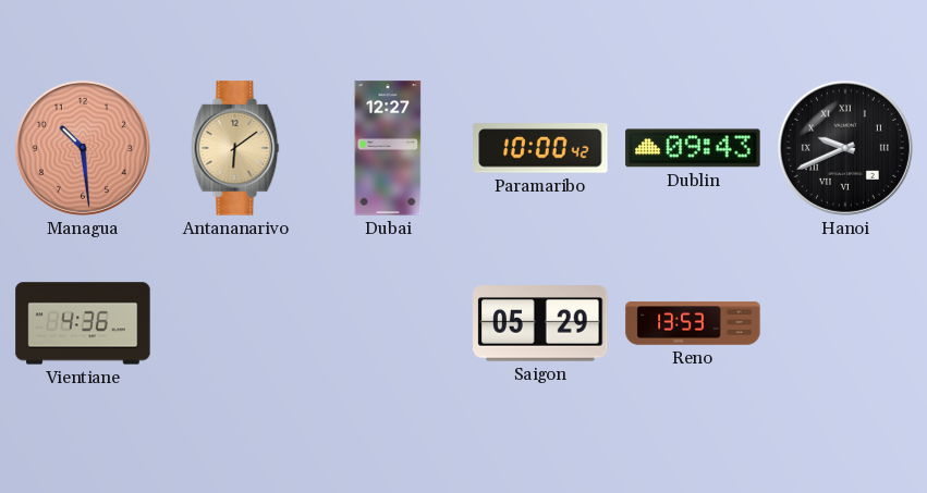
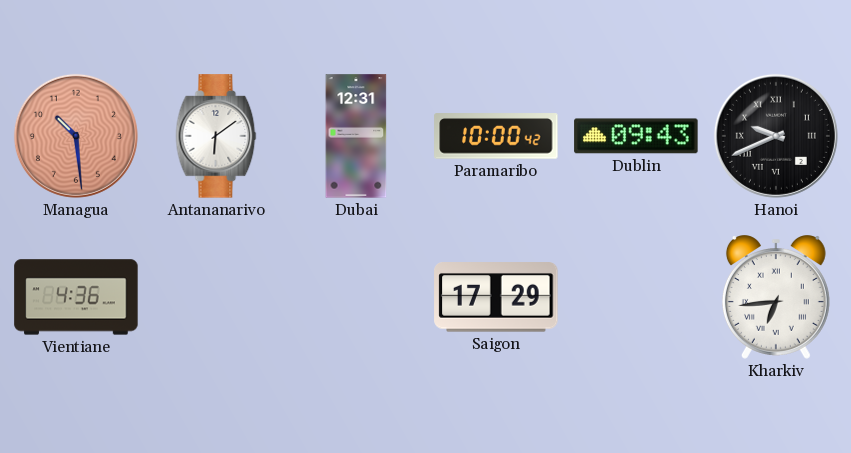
Antananarivo dial: champagne -> white
Dubai: 12:27 -> 12:31
Saigon: 05:29 -> 17:29
Reno: 13:53 -> none
Kharkiv: none -> 6:44
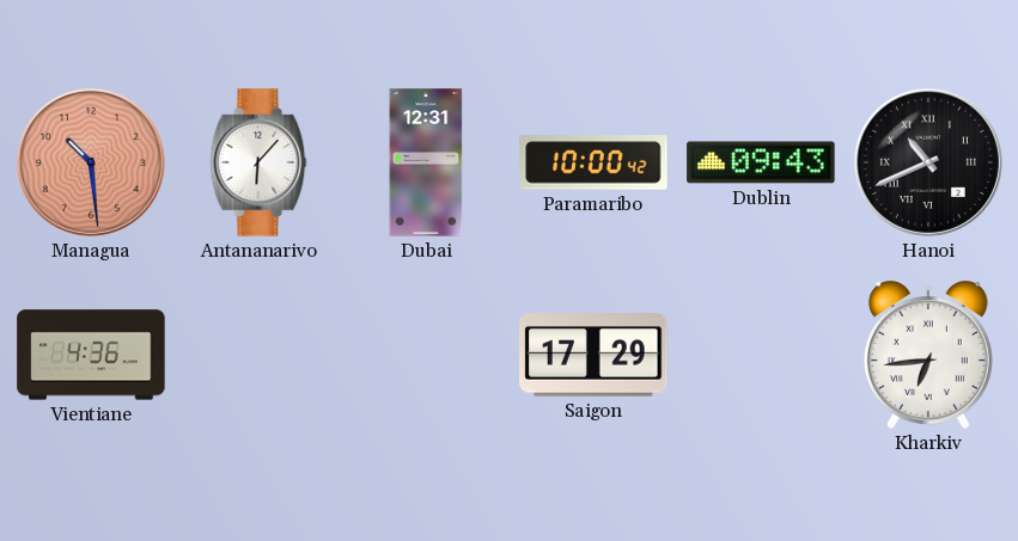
Antananarivo: 6:09 -> 6:07
Hanoi: 9:41 -> 10:41
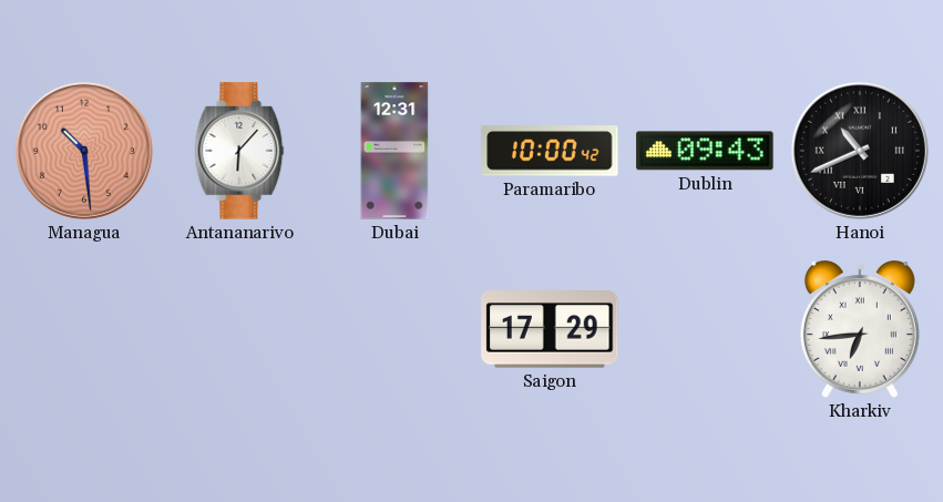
Vientiane: 4:36 -> none
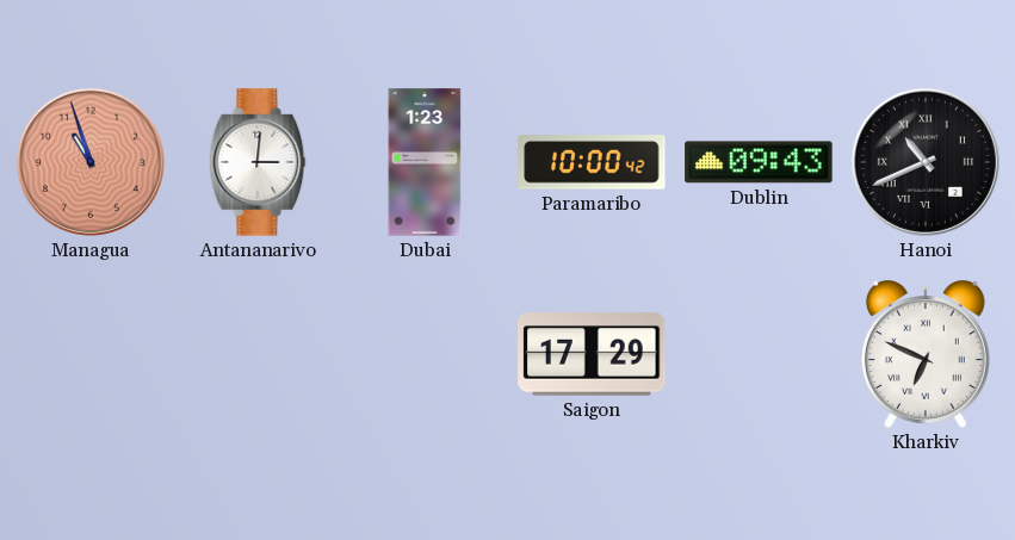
Managua: 10:29 -> 10:57
Antananarivo: 6:07 -> 3:01
Dubai: 12:31 -> 1:23
Kharkiv: 6:44 -> 6:49
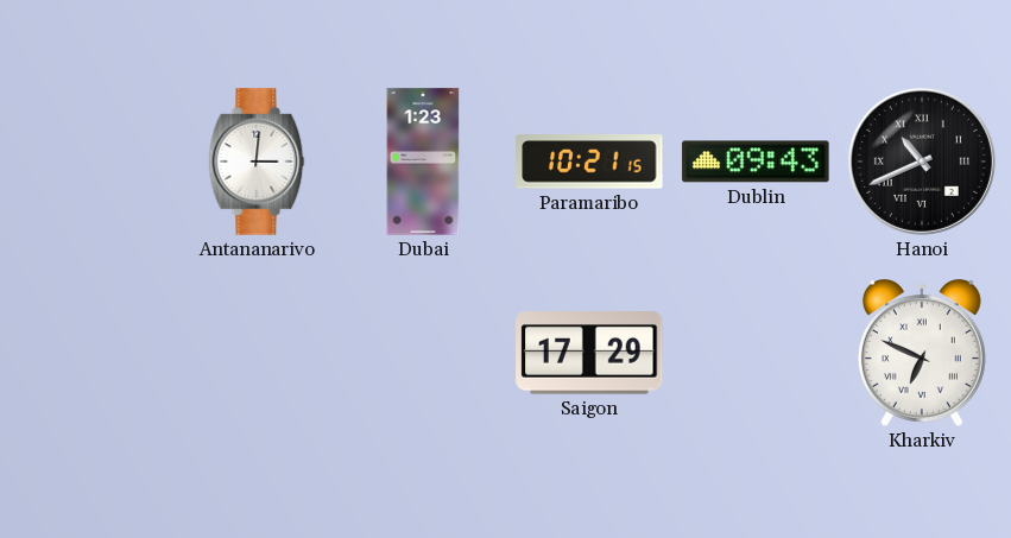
Managua: 10:57 -> none
Paramaribo: 10:00 -> 10:21
